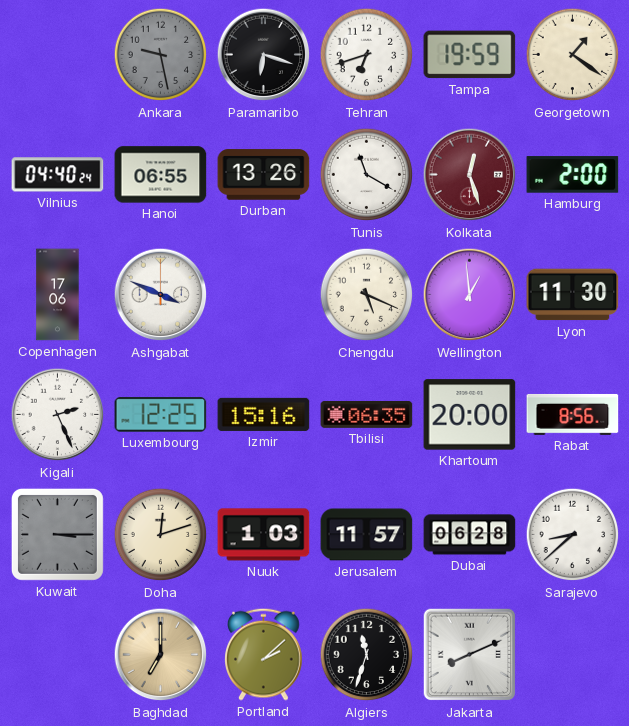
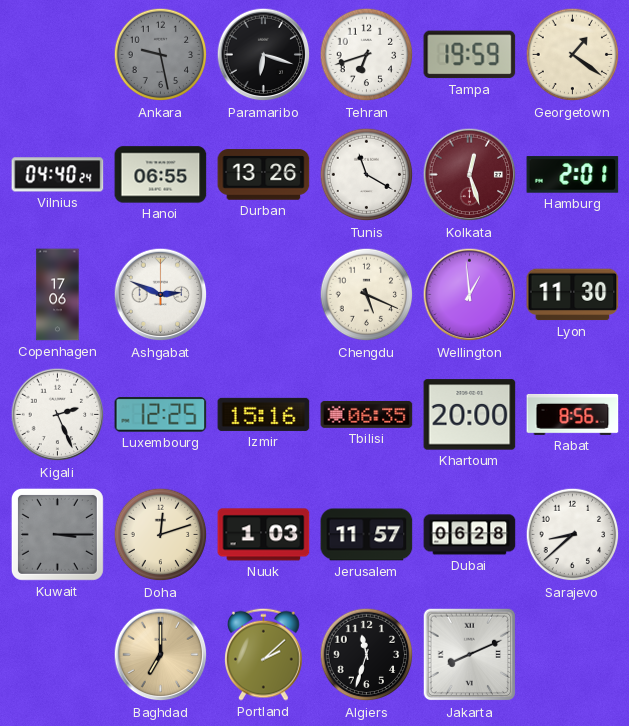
Hamburg: 2:00 -> 2:01
Ashgabat: 3:49 -> 2:49
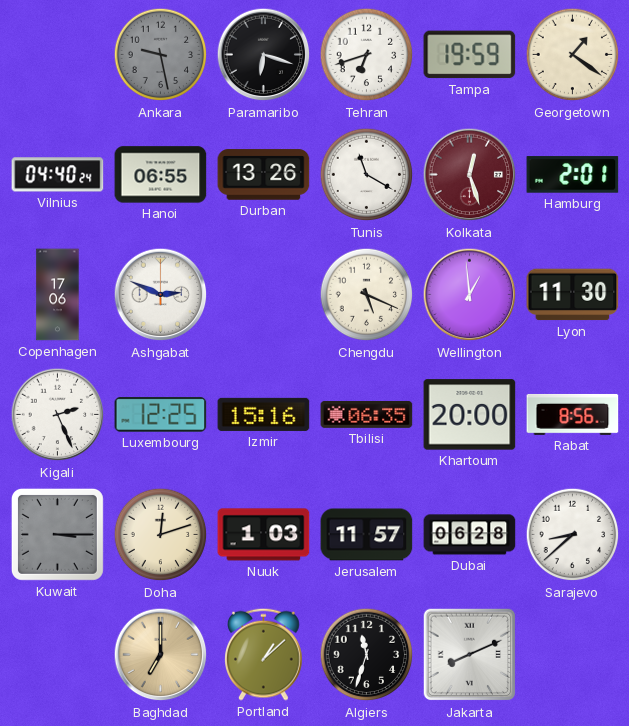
Portland: 2:08 -> 1:08
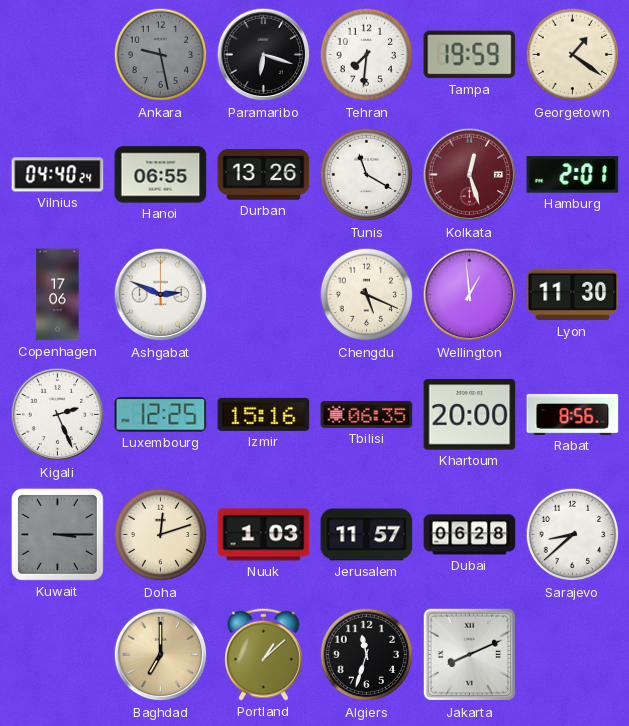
Tehran: 6:42 -> 7:31
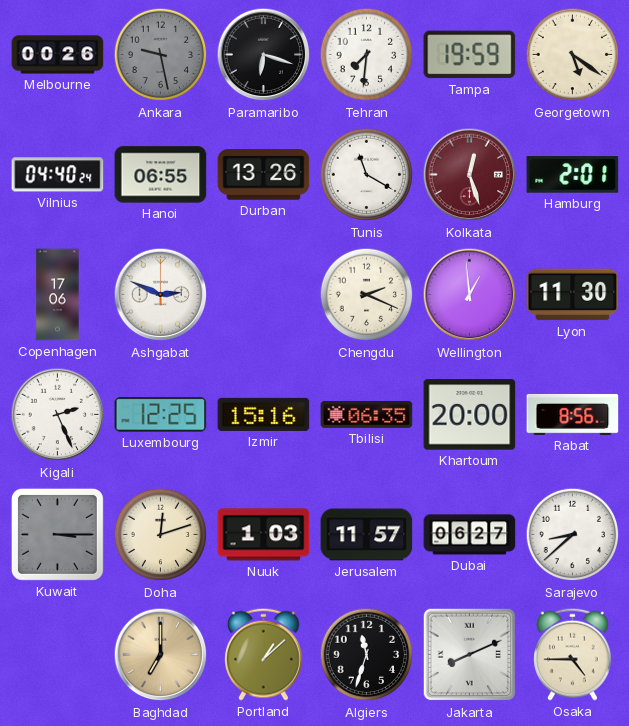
Melbourne: none -> 00:26
Georgetown: 1:21 -> 5:21
Chengdu: 5:19 -> 2:19
Dubai: 06:28 -> 06:27
Osaka: none -> 4:45
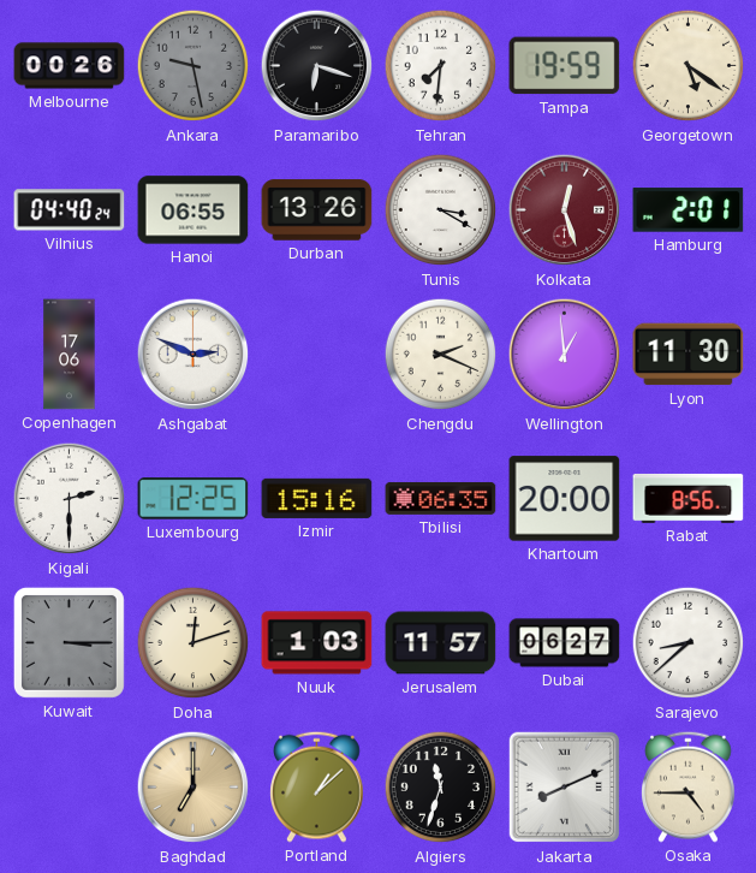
Tunis: 11:20 -> 3:20
Kigali: 2:26 -> 2:30
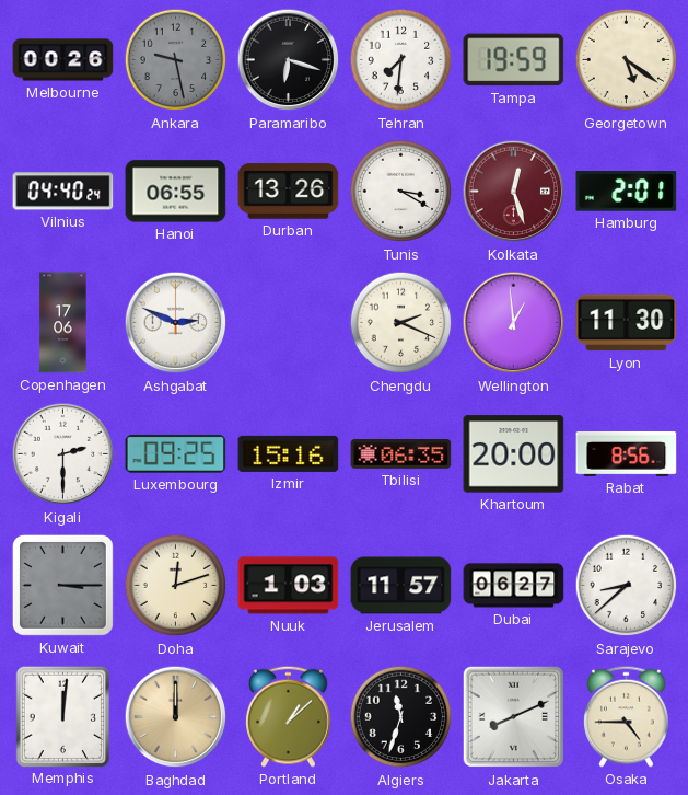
Luxembourg: 12:25 -> 09:25
Memphis: none -> 12:01
Baghdad: 7:00 -> 12:00
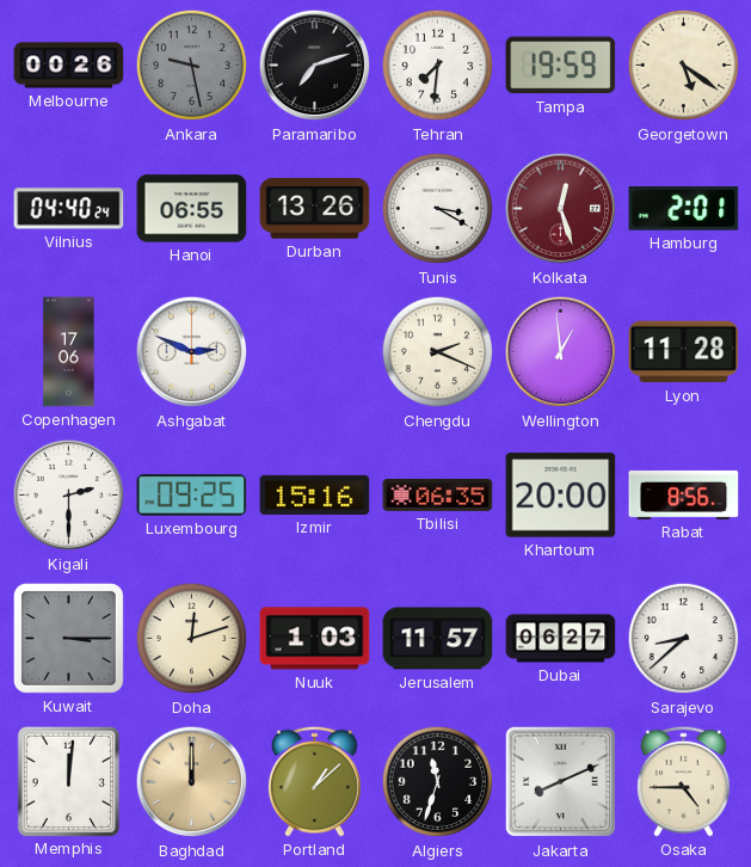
Paramaribo: 6:18 -> 7:12
Lyon: 11:30 -> 11:28
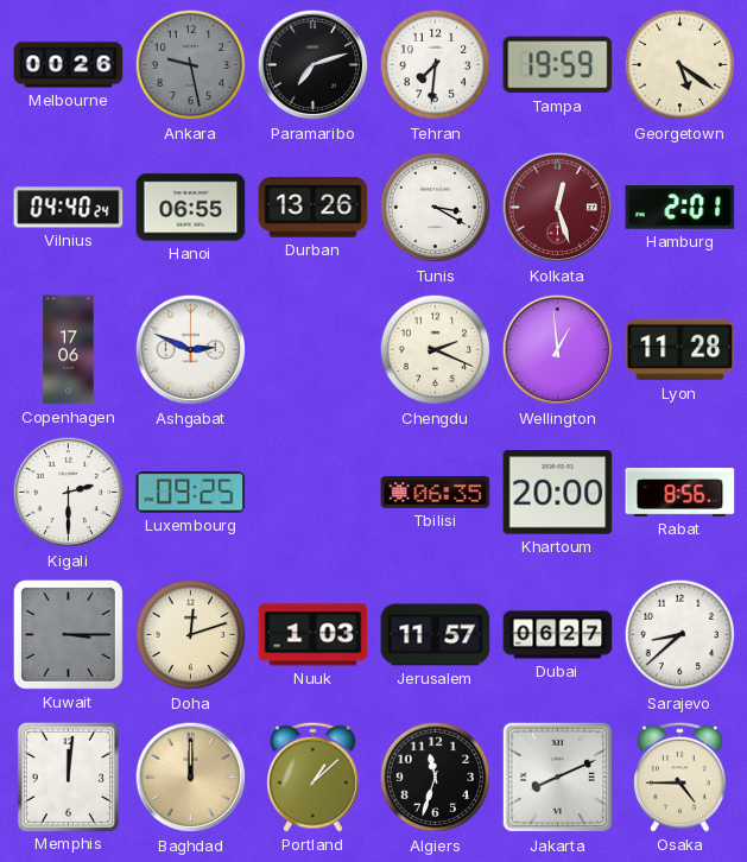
Izmir: 15:16 -> none
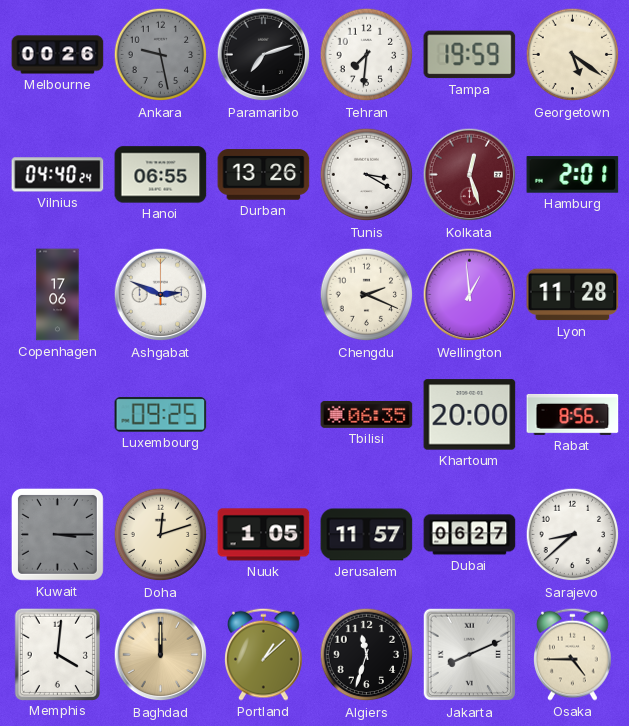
Kigali: 2:30 -> none
Nuuk: 1:03 -> 1:05
Memphis: 12:01 -> 4:01
